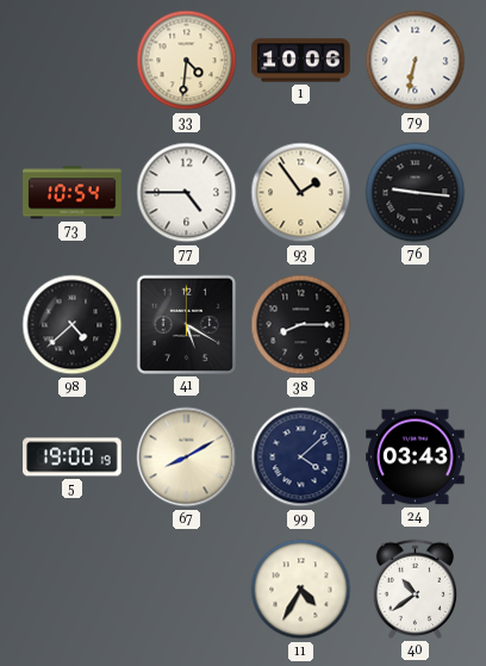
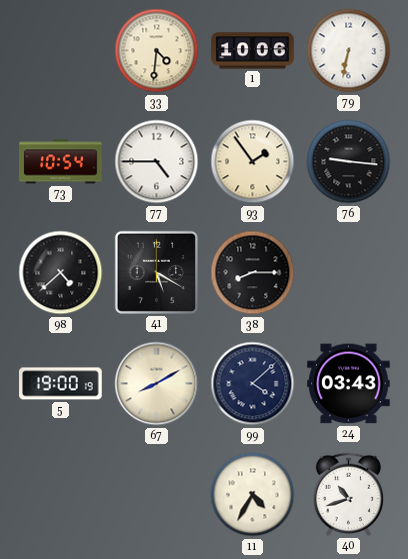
40: 10:39 -> 10:42
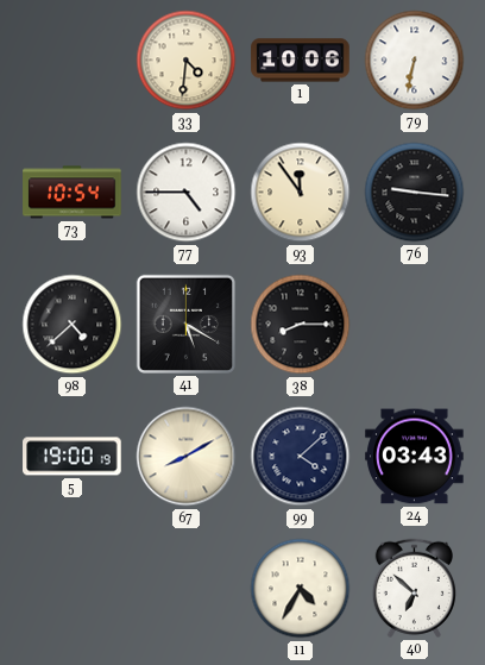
93: 1:54 -> 11:54
40: 10:42 -> 6:52
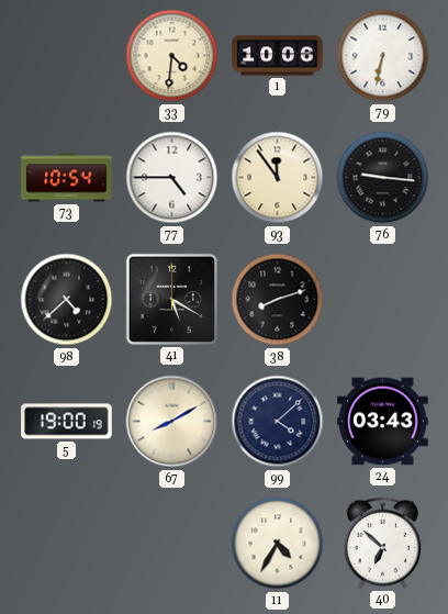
38: 8:15 -> 8:12
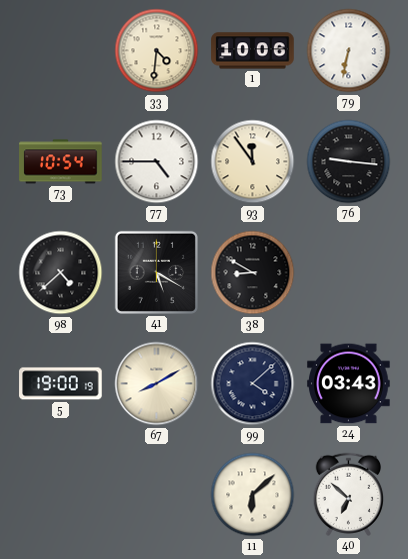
38: 8:12 -> 8:50
11: 4:35 -> 6:08
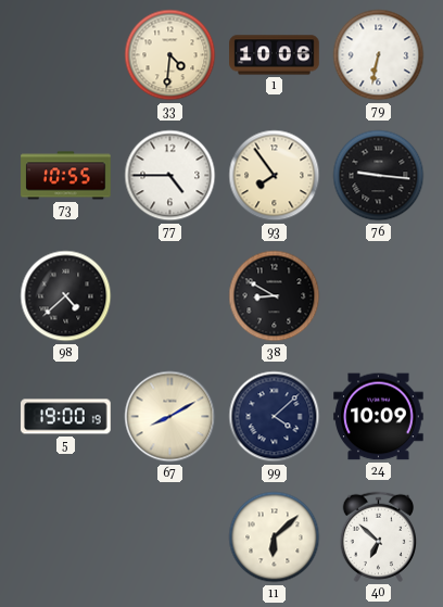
73: 10:54 -> 10:55
93: 11:54 -> 7:54
41: 5:20 -> none
24: 03:43 -> 10:09
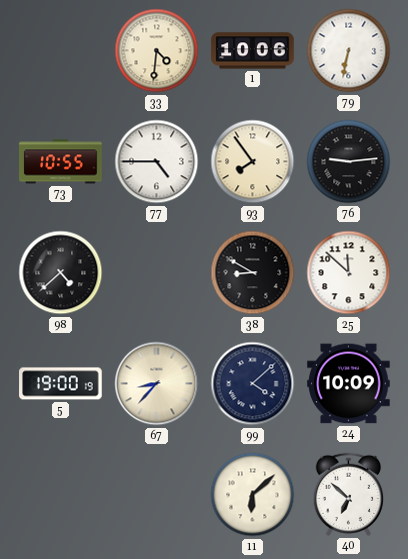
76: 9:16 -> 9:14
25: none -> 11:52
67: 8:10 -> 8:37
